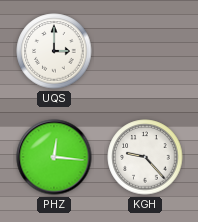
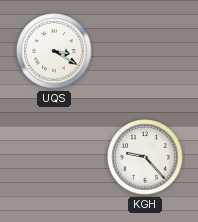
UQS: 3:00 -> 3:20
PHZ: 12:16 -> none
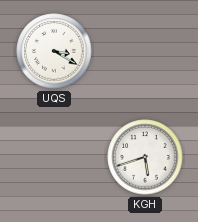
KGH: 9:23 -> 5:42
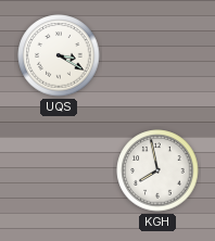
KGH: 5:42 -> 7:58
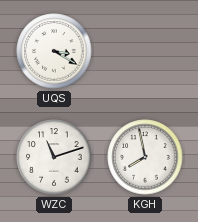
WZC: none -> 11:12
